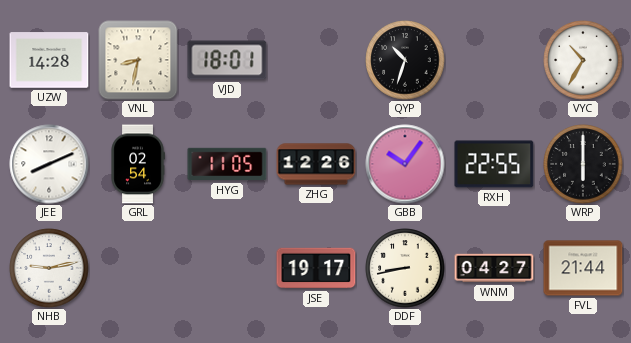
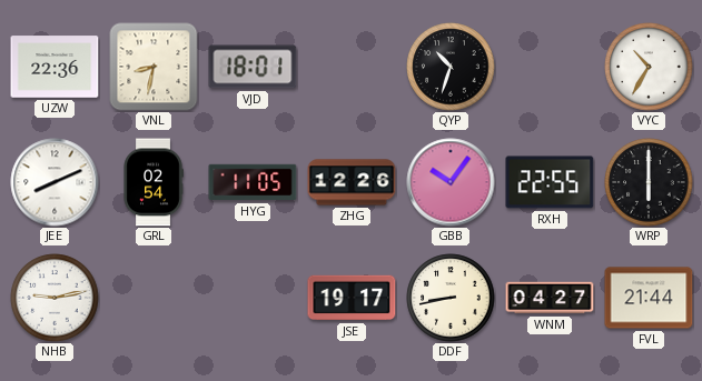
UZW: 14:28 -> 22:36
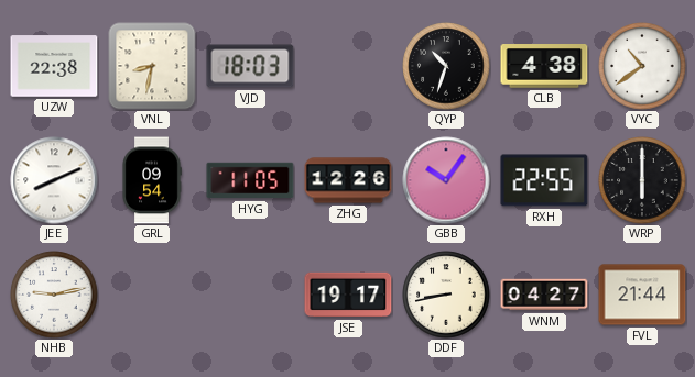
UZW: 22:36 -> 22:38
VJD: 18:01 -> 18:03
CLB: none -> 4:38
VYC: 10:35 -> 10:39
GRL: 02:54 -> 09:54
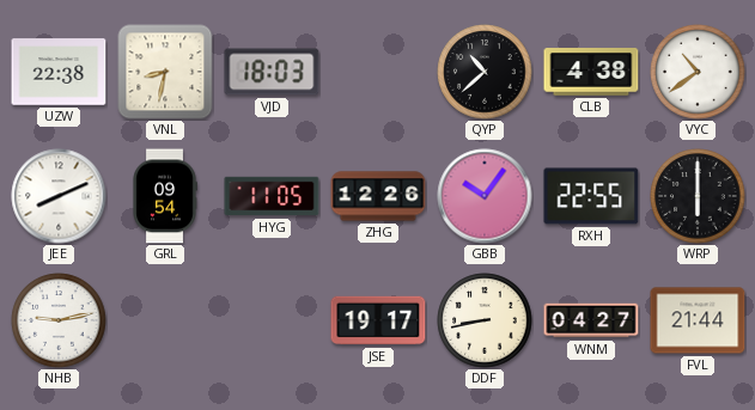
QYP: 10:33 -> 10:38
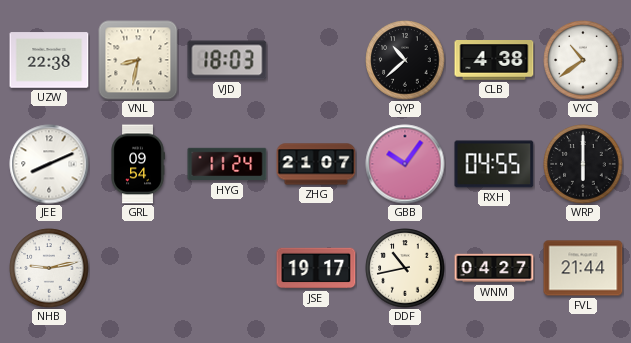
HYG: 11:05 -> 11:24
ZHG: 12:26 -> 21:07
RXH: 22:55 -> 04:55
DDF: 8:43 -> 10:43
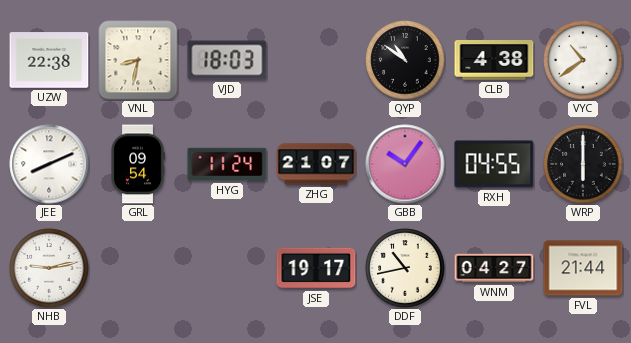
QYP: 10:38 -> 10:51
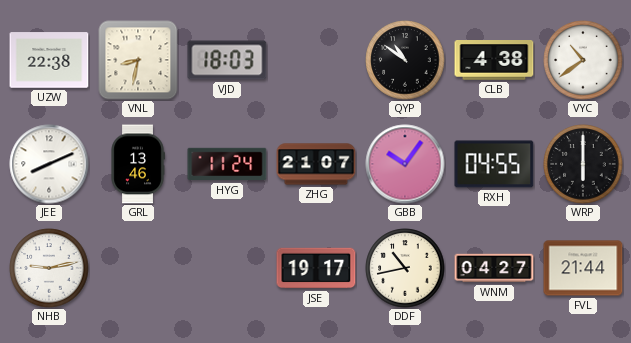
GRL: 09:54 -> 13:46
